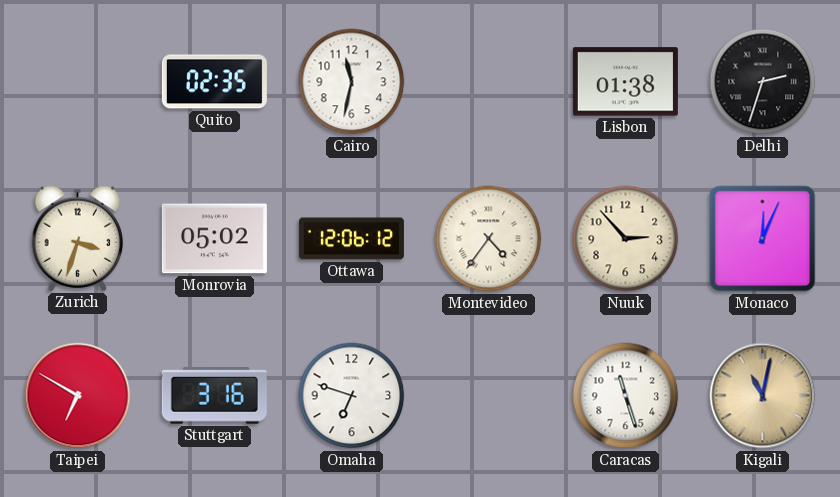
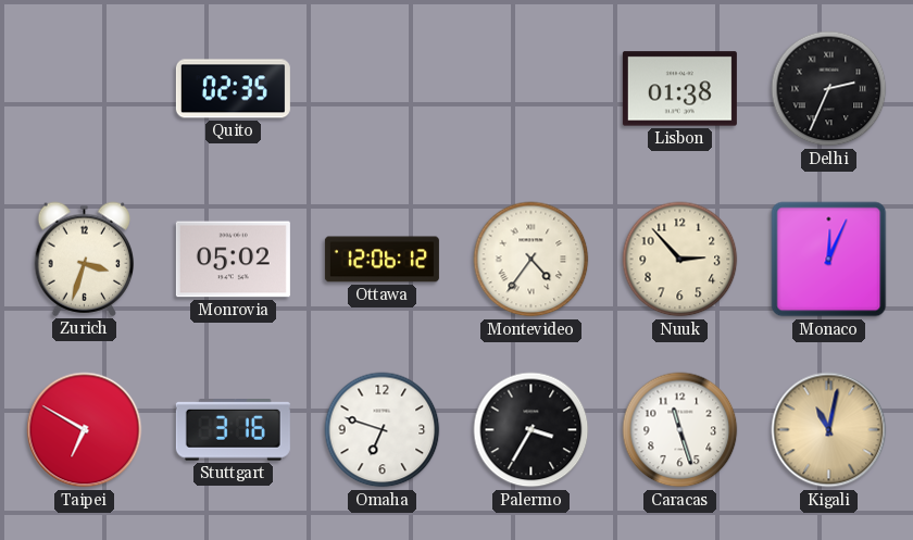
Cairo: 11:32 -> none
Delhi: 2:33 -> 2:34
Palermo: none -> 3:35
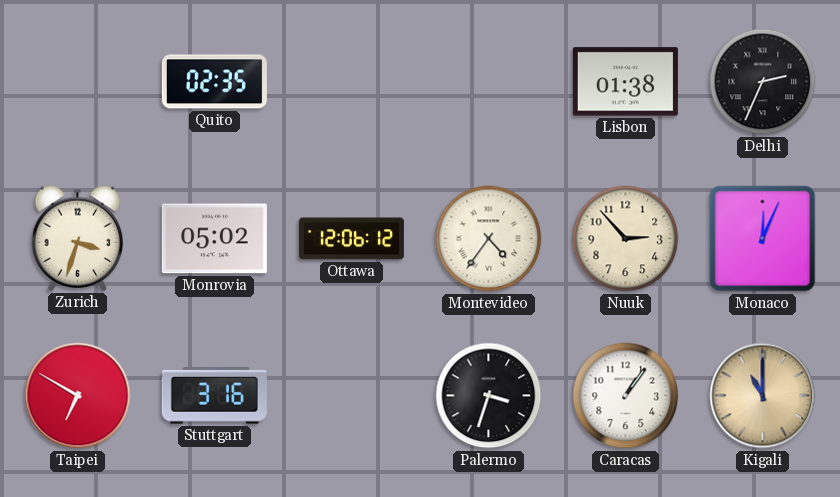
Omaha: 6:48 -> none
Palermo: 3:35 -> 3:33
Caracas: 11:27 -> 1:06
Kigali: 11:02 -> 11:00
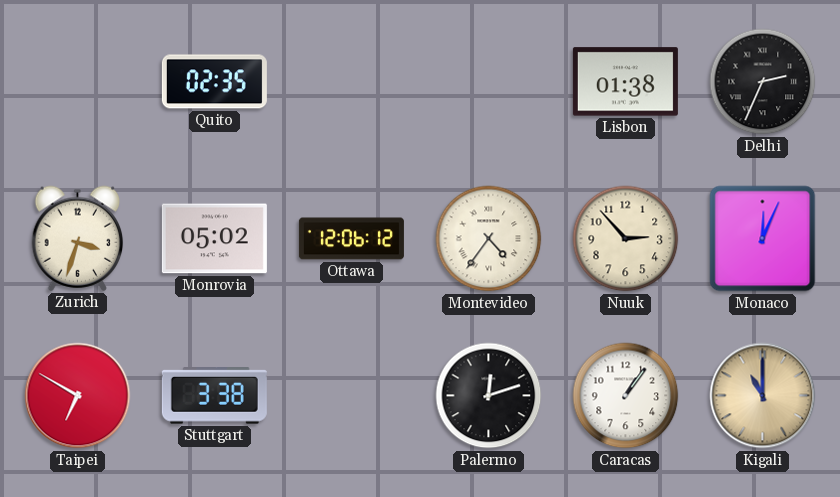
Stuttgart: 3:16 -> 3:38
Palermo: 3:33 -> 12:12
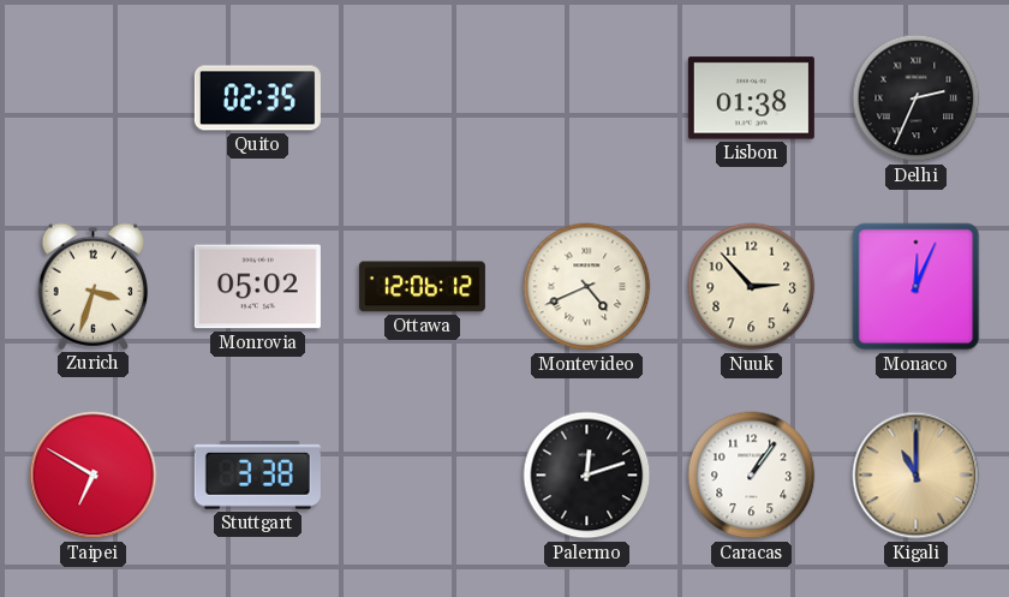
Montevideo: 4:36 -> 4:41
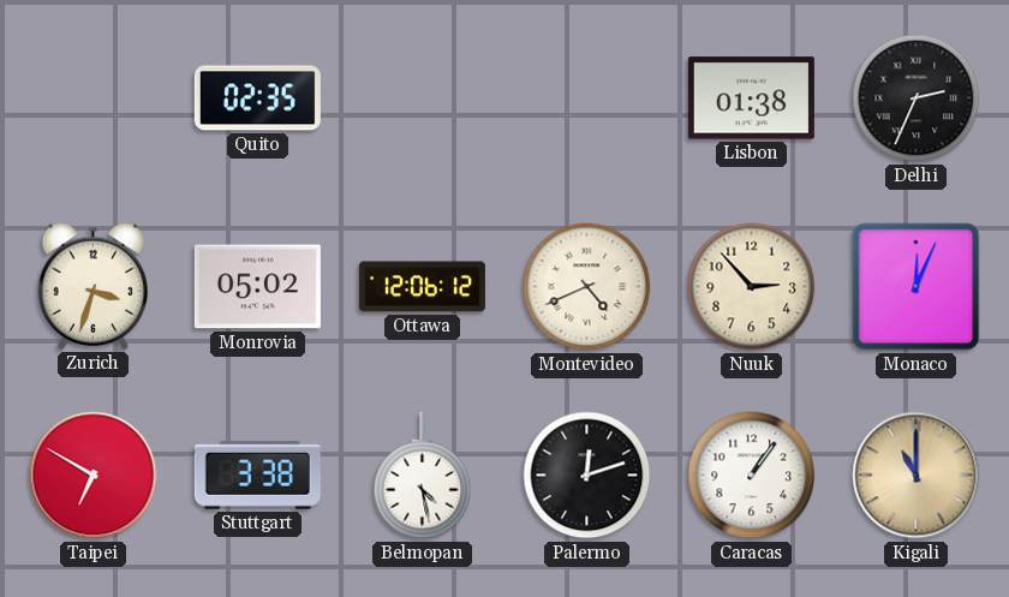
Belmopan: none -> 4:28
